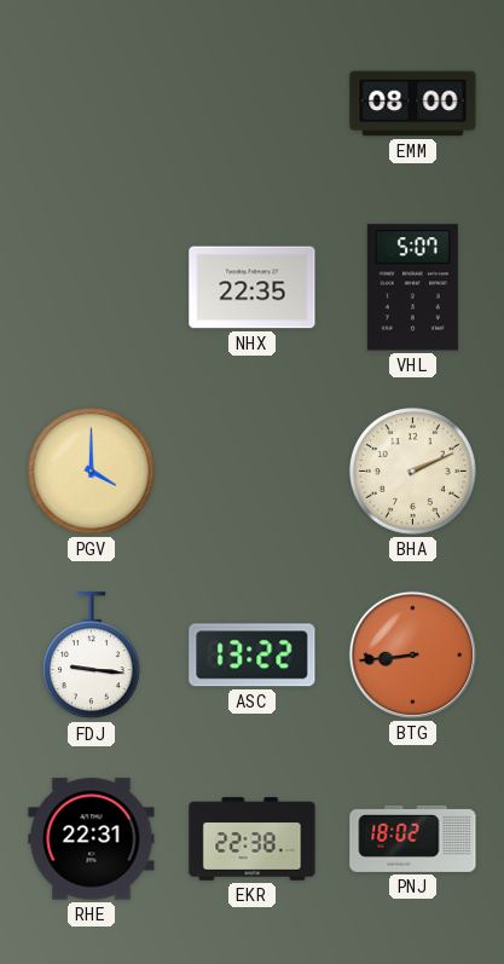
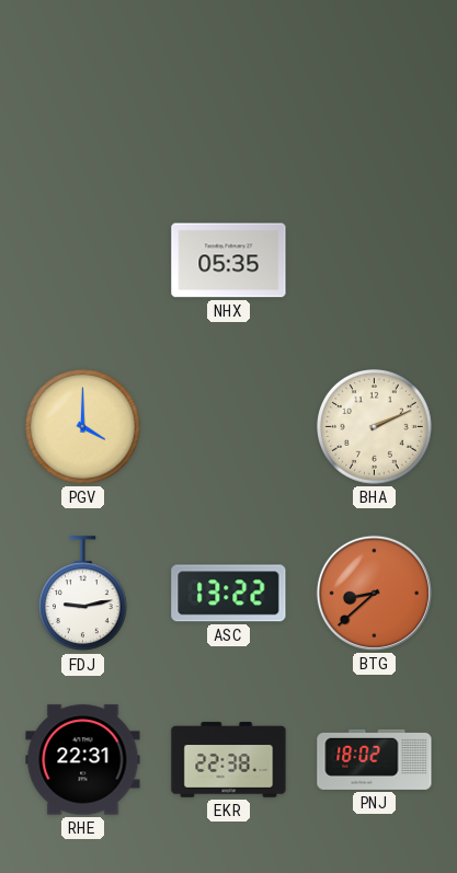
EMM: 08:00 -> none
NHX: 22:35 -> 05:35
VHL: 5:07 -> none
FDJ: 9:16 -> 9:13
BTG: 8:44 -> 8:38
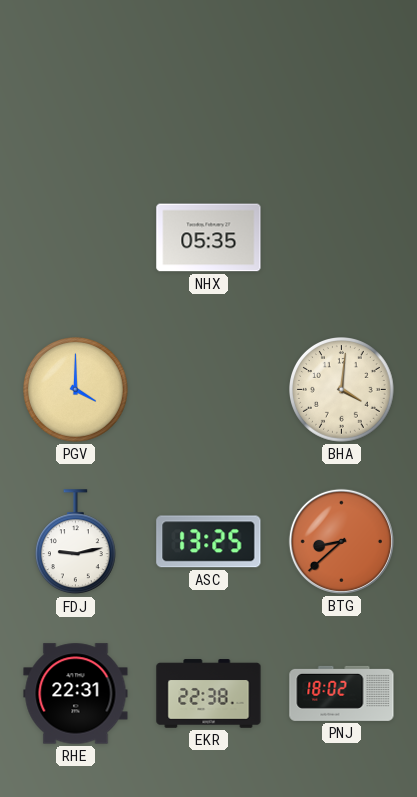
BHA: 2:11 -> 4:01
ASC: 13:22 -> 13:25
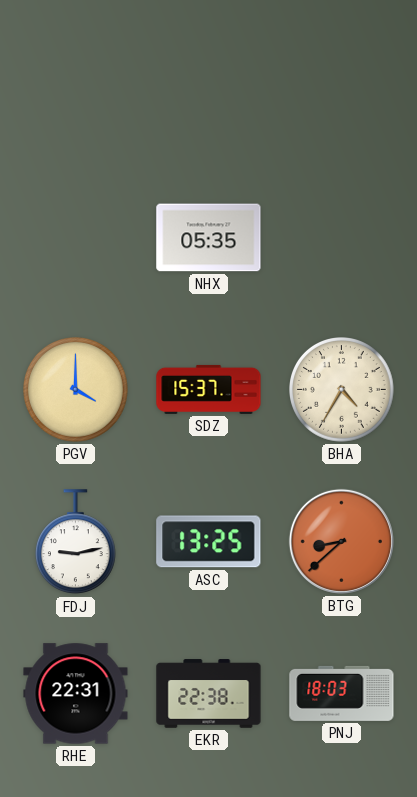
SDZ: none -> 15:37
BHA: 4:01 -> 4:35
PNJ: 18:02 -> 18:03
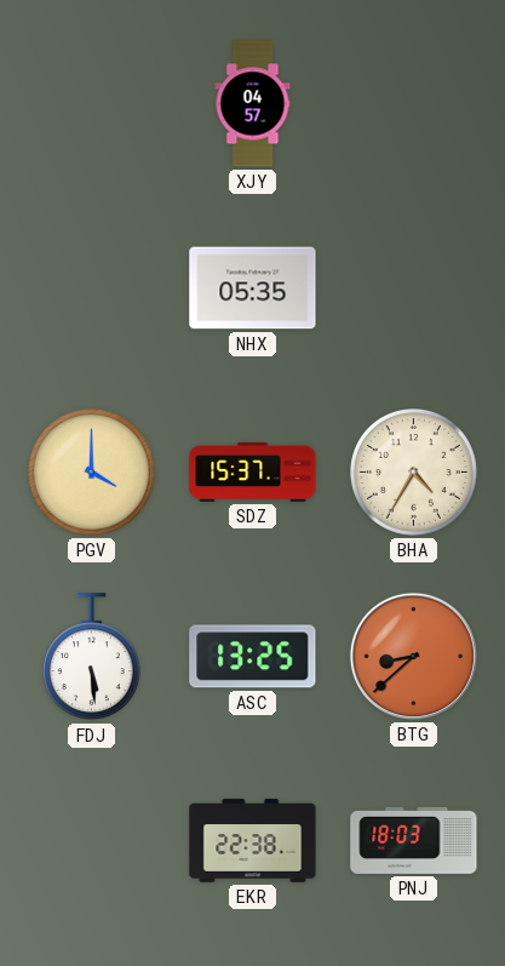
XJY: none -> 04:57
FDJ: 9:13 -> 5:29
RHE: 22:31 -> none
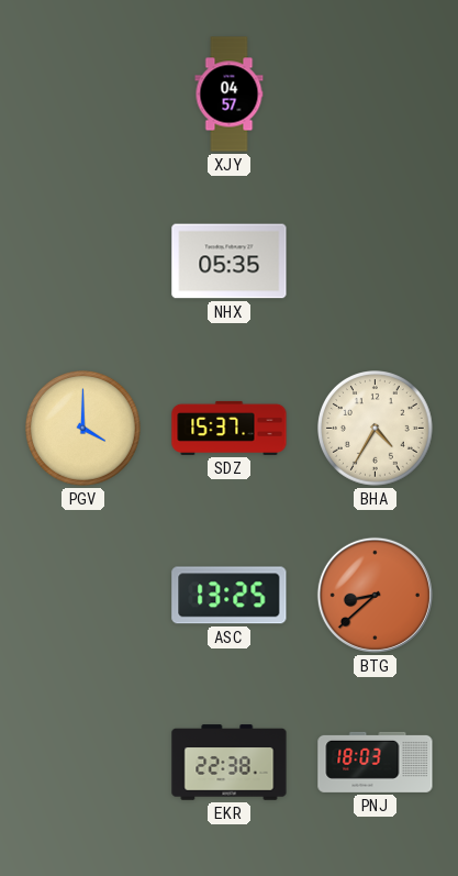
FDJ: 5:29 -> none
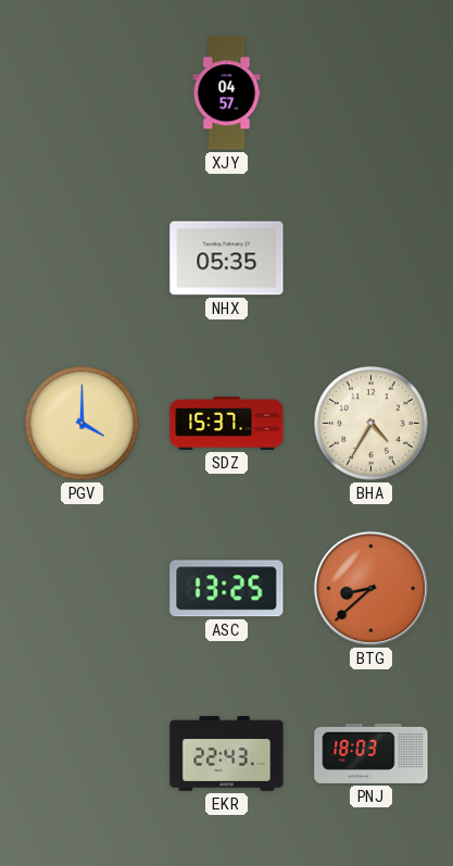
EKR: 22:38 -> 22:43
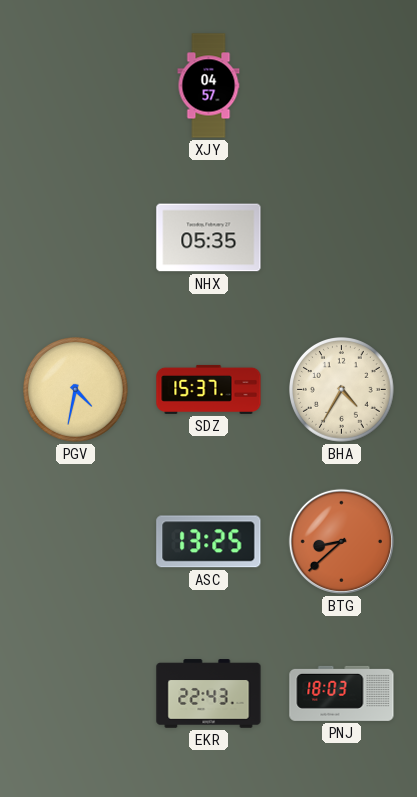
PGV: 4:00 -> 4:32
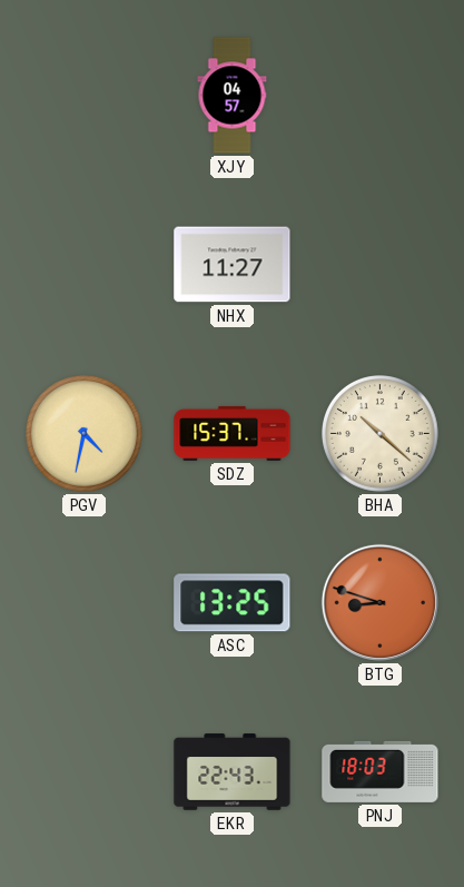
NHX: 05:35 -> 11:27
BHA: 4:35 -> 10:22
BTG: 8:38 -> 8:48
